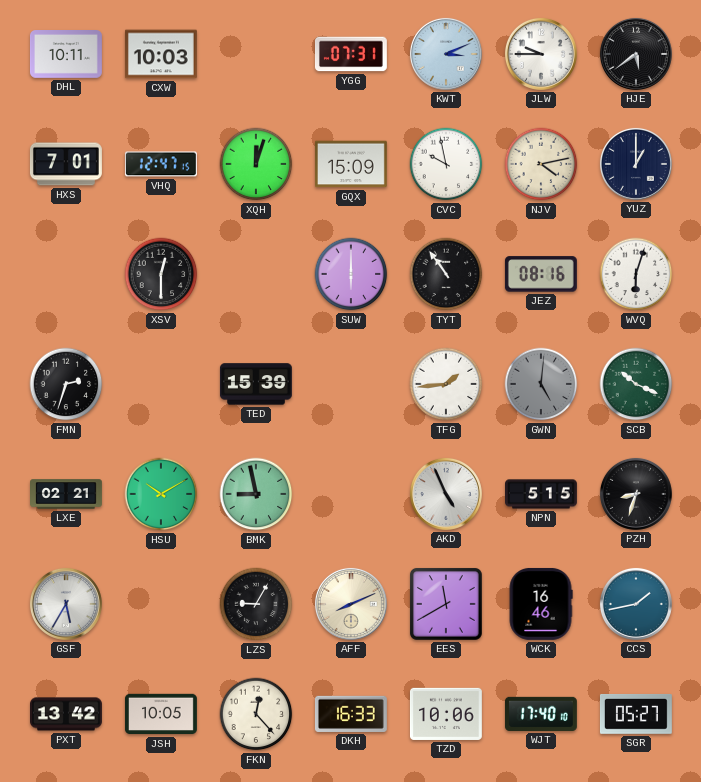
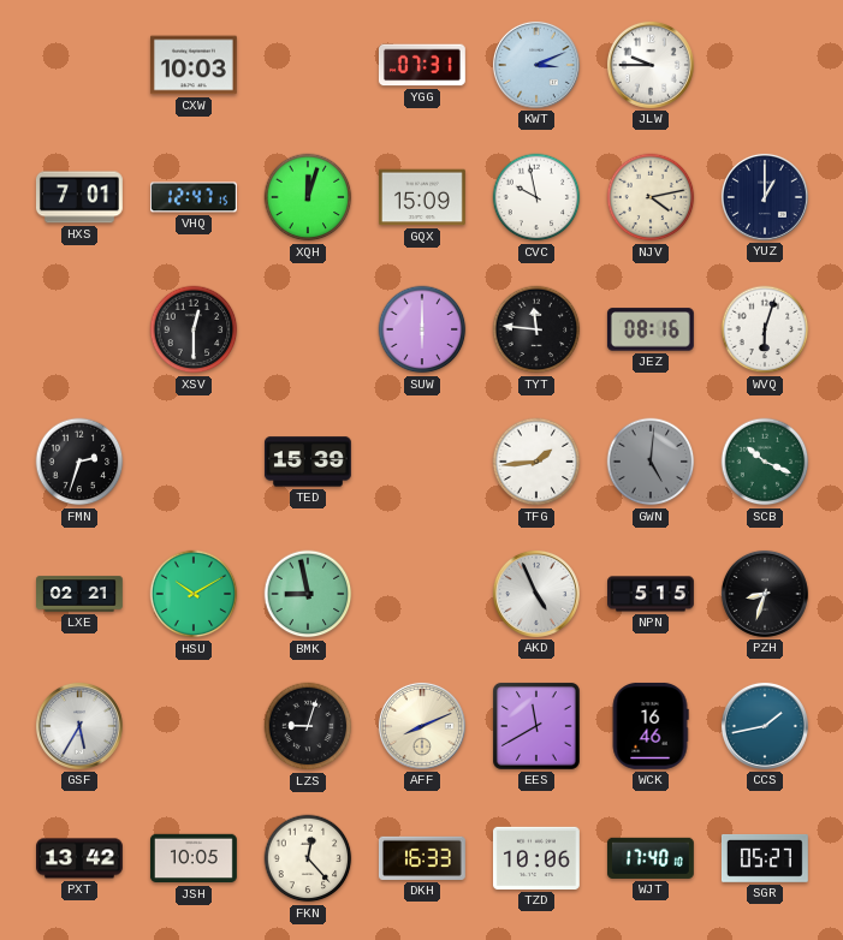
DHL: 10:11 -> none
HJE: 5:39 -> none
TYT: 10:54 -> 11:46
LZS: 9:05 -> 9:03
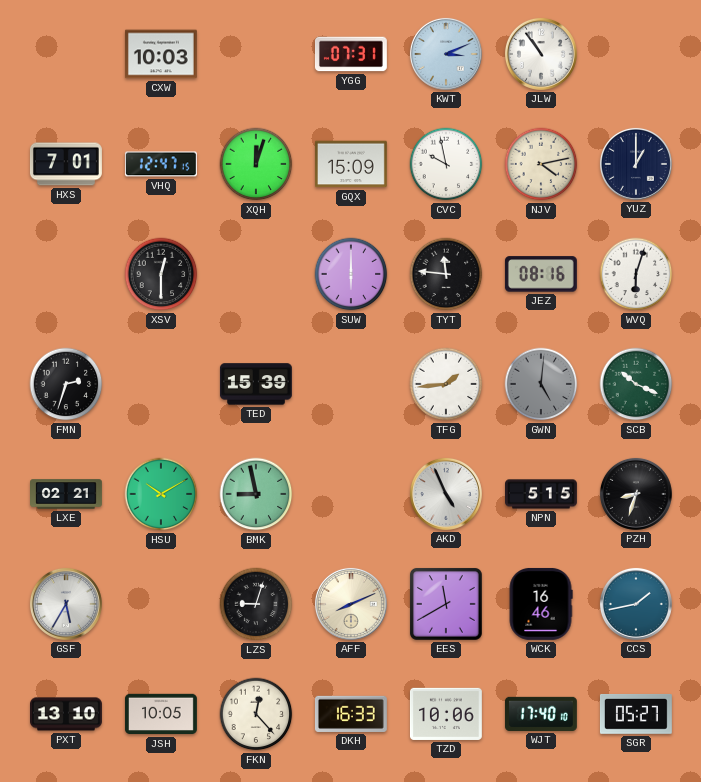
JLW: 9:45 -> 10:54
PXT: 13:42 -> 13:10
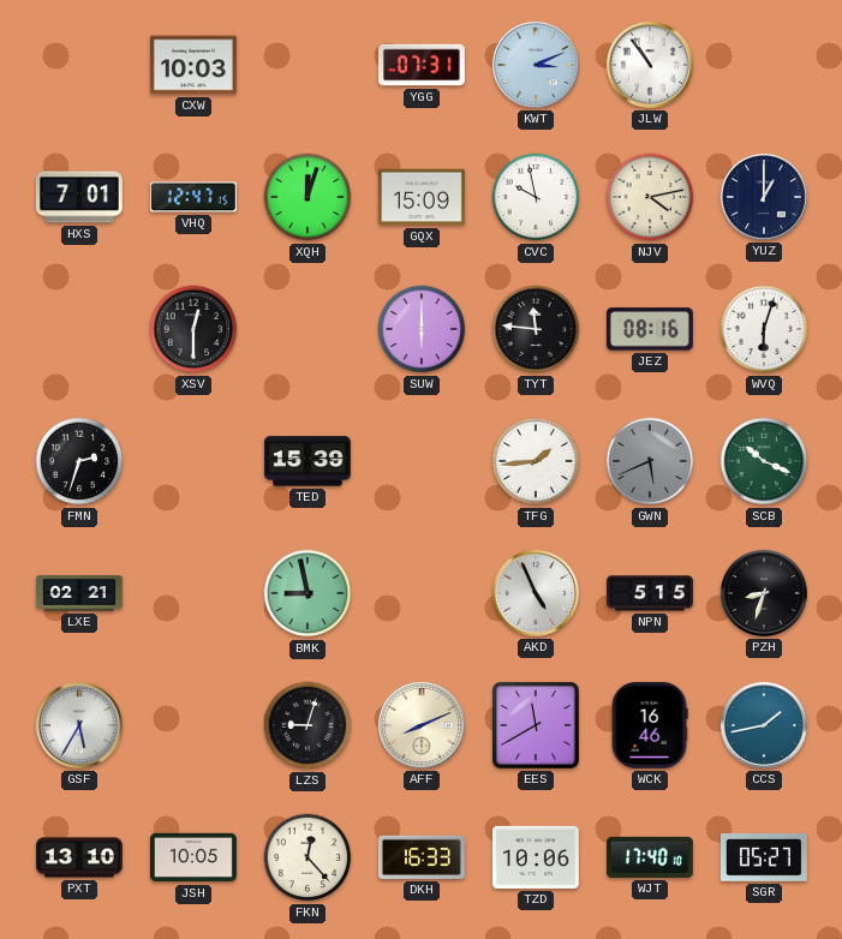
GWN: 5:01 -> 5:41
HSU: 10:10 -> none
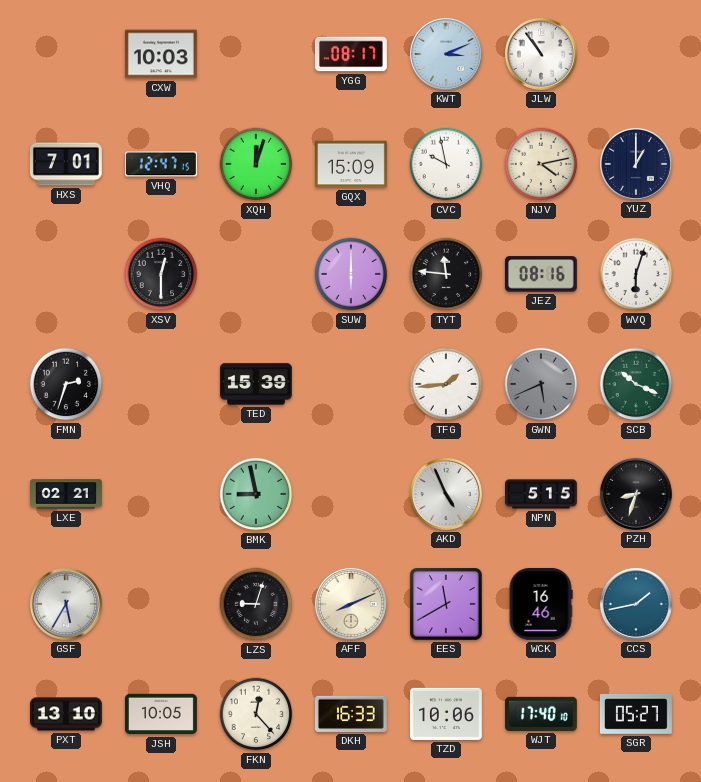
YGG: 07:31 -> 08:17
